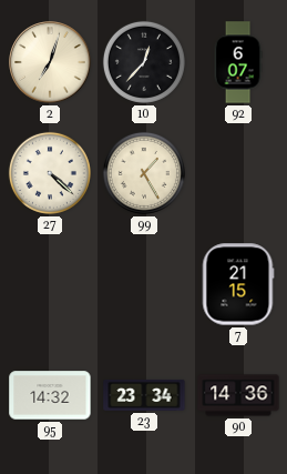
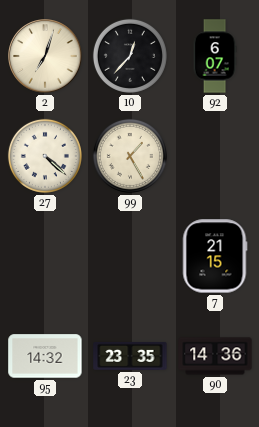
23: 23:34 -> 23:35
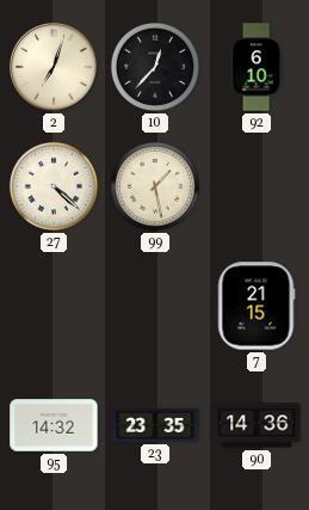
92: 6:07 -> 6:10
99: 1:25 -> 1:28
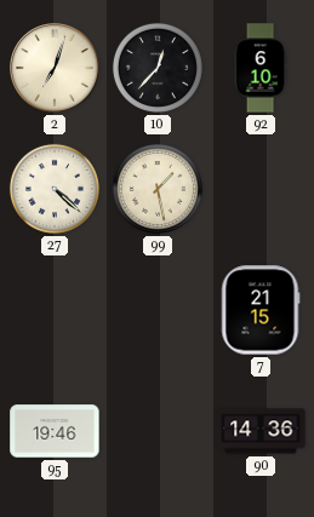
95: 14:32 -> 19:46
23: 23:35 -> none
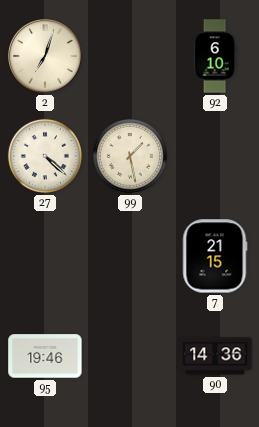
10: 12:37 -> none
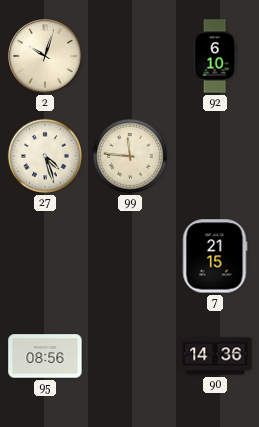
2: 7:03 -> 10:03
27: 4:22 -> 4:27
99: 1:28 -> 11:46
95: 19:46 -> 08:56
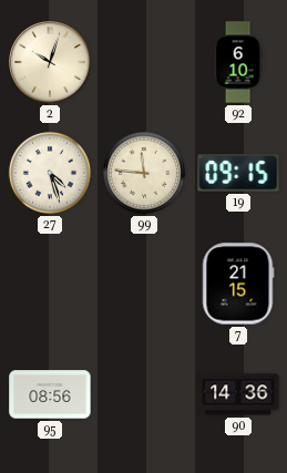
19: none -> 09:15
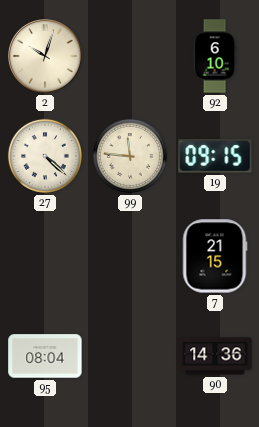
27: 4:27 -> 4:22
95: 08:56 -> 08:04
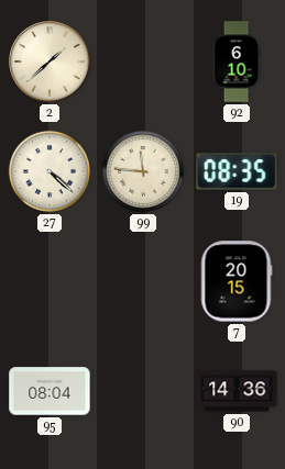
2: 10:03 -> 1:38
19: 09:15 -> 08:35
7: 21:15 -> 20:15
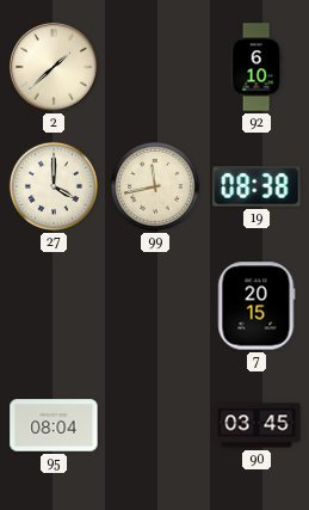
27: 4:22 -> 4:00
99: 11:46 -> 11:43
19: 08:35 -> 08:38
90: 14:36 -> 03:45
